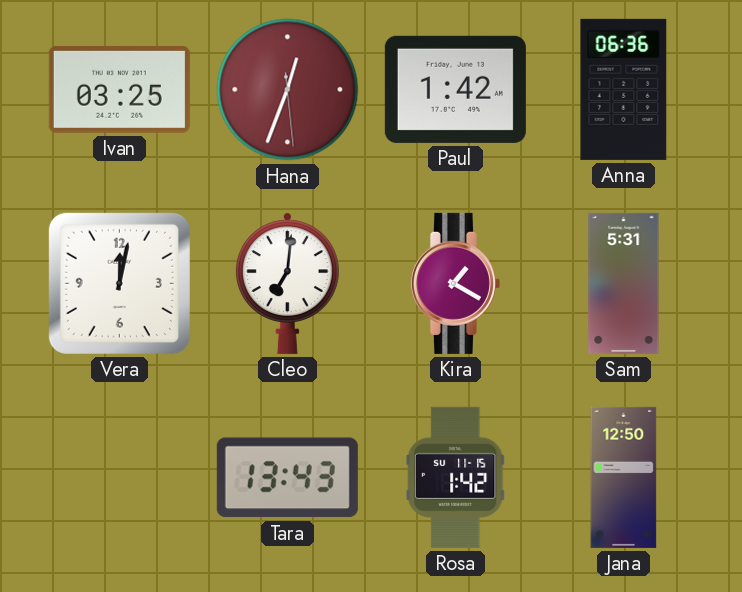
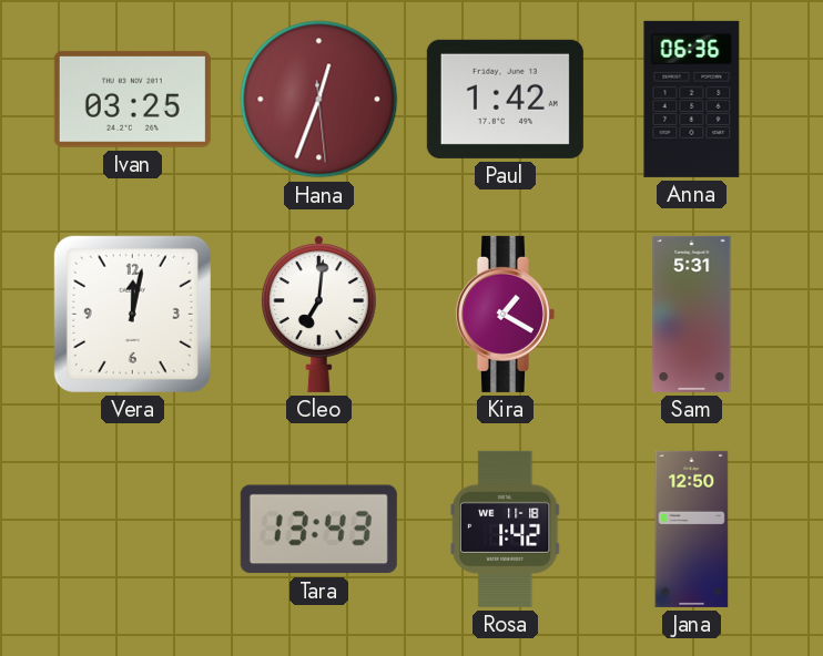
Rosa date: SU 11-15 -> WE 11-18
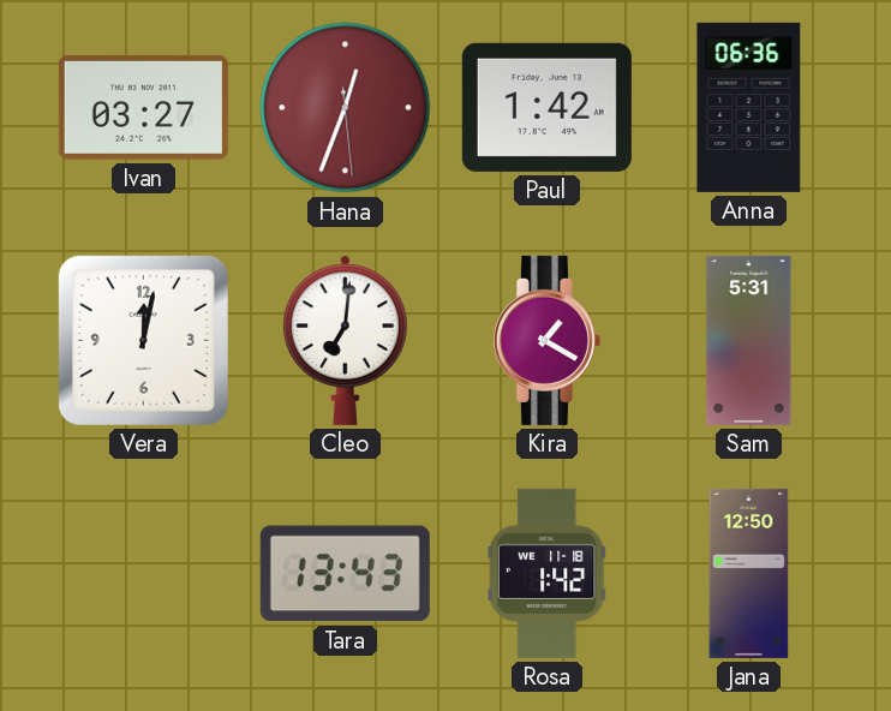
Ivan: 03:25 -> 03:27
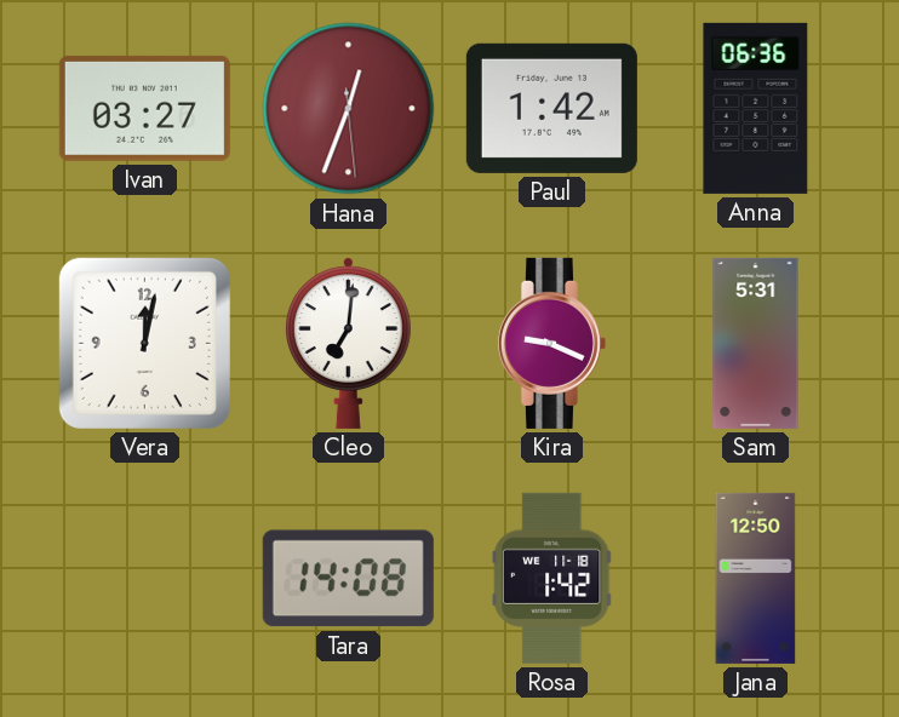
Kira: 1:20 -> 9:19
Tara: 13:43 -> 14:08
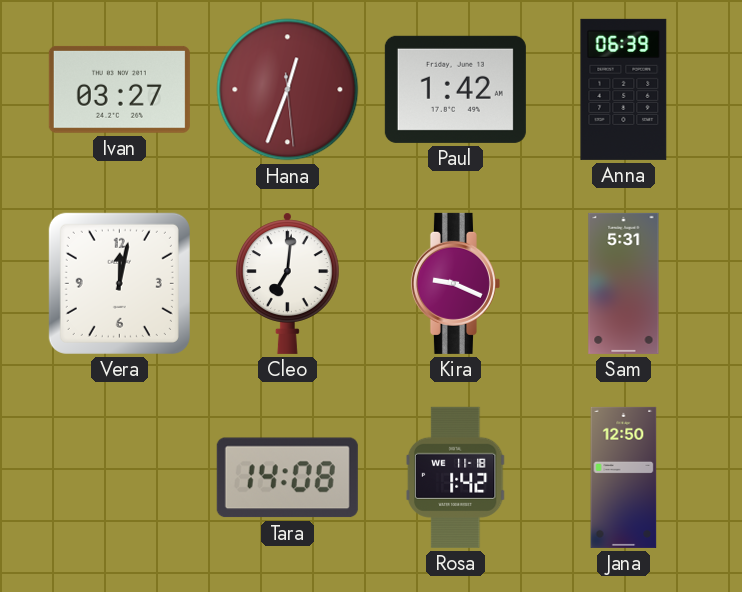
Anna: 06:36 -> 06:39
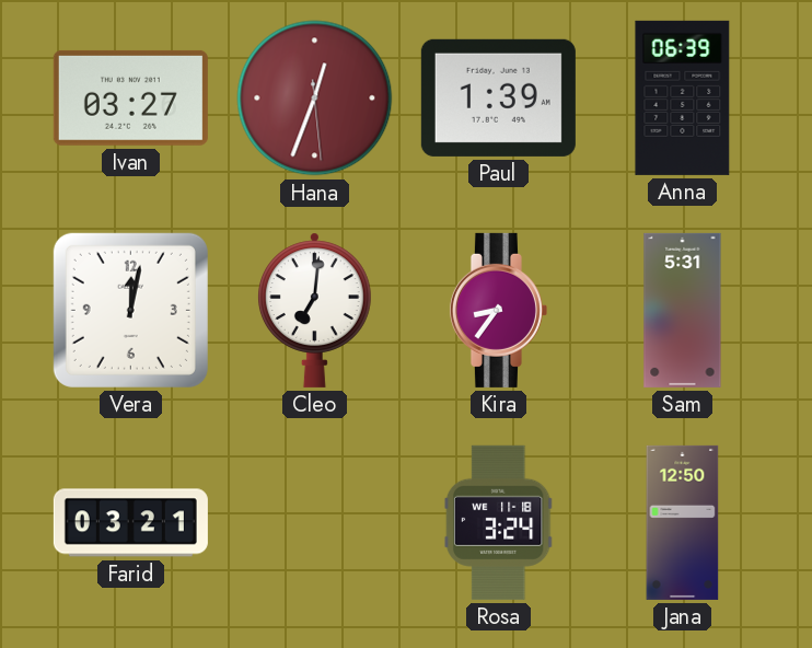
Paul: 1:42 -> 1:39
Kira: 9:19 -> 8:36
Farid: none -> 03:21
Tara: 14:08 -> none
Rosa: 1:42 -> 3:24
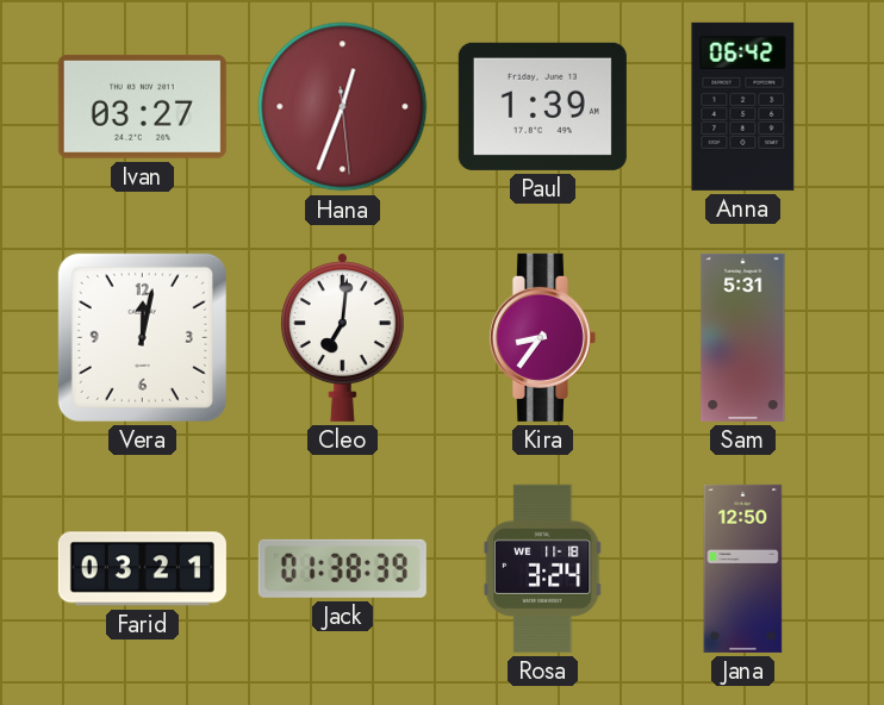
Anna: 06:39 -> 06:42
Jack: none -> 01:38
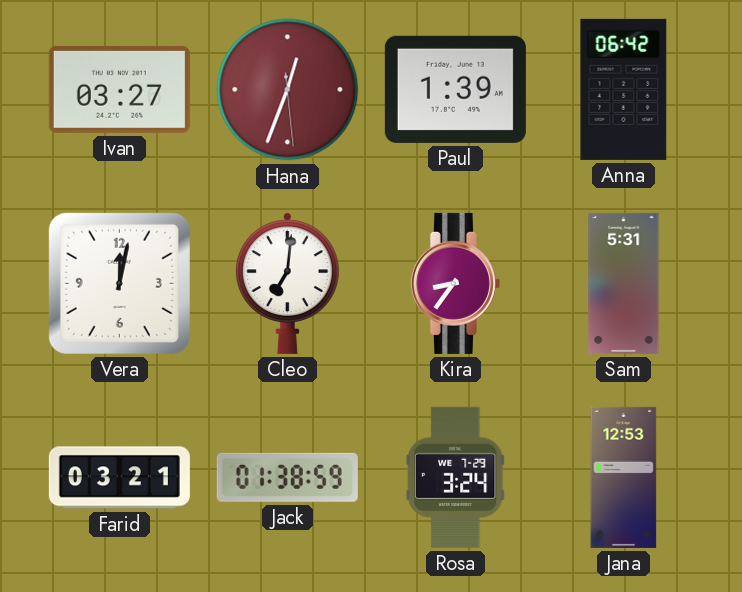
Jack: 01:38:39 -> 01:38:59
Rosa date: WE 11-18 -> WE 7-29
Jana: 12:50 -> 12:53
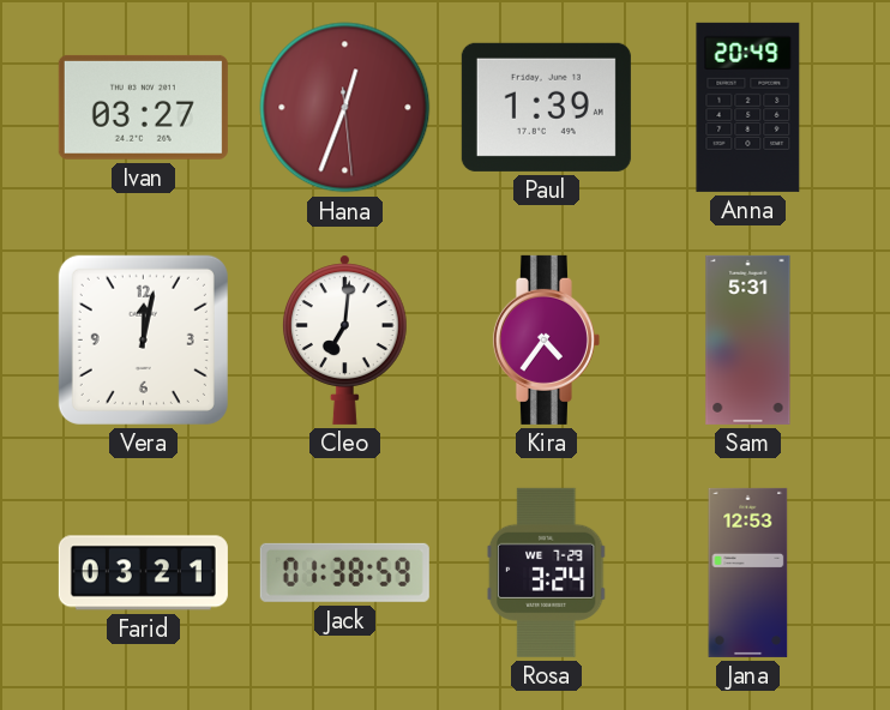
Anna: 06:42 -> 20:49
Kira: 8:36 -> 4:36
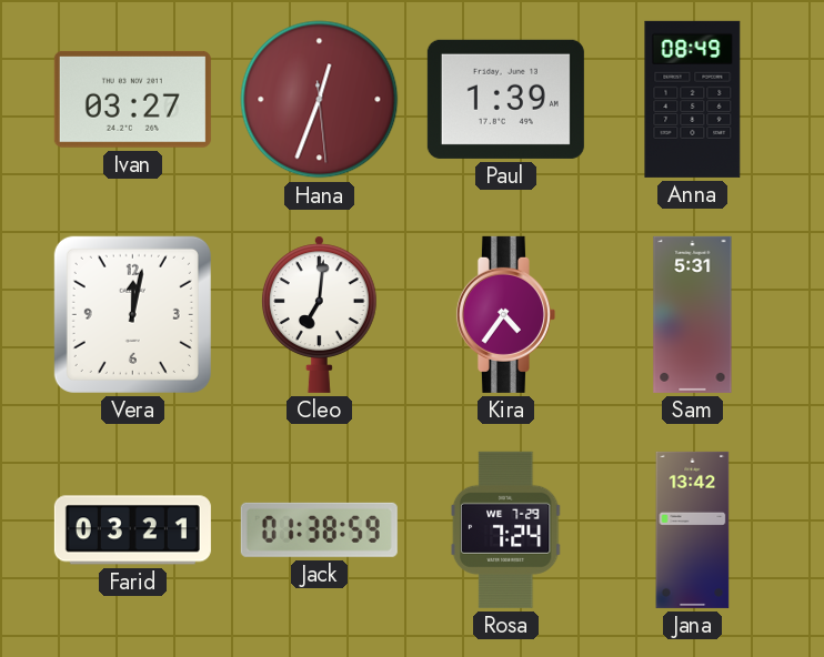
Anna: 20:49 -> 08:49
Rosa: 3:24 -> 7:24
Jana: 12:53 -> 13:42
